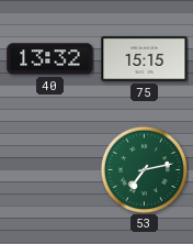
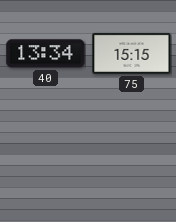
40: 13:32 -> 13:34
53: 7:13 -> none
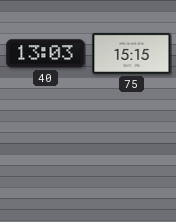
40: 13:34 -> 13:03
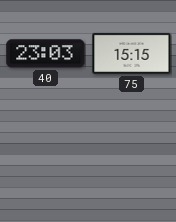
40: 13:03 -> 23:03
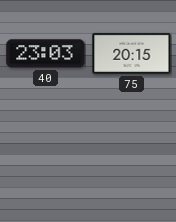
75: 15:15 -> 20:15
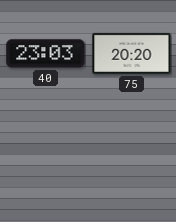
75: 20:15 -> 20:20
